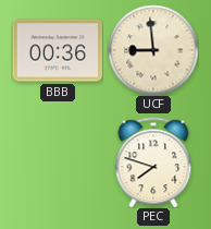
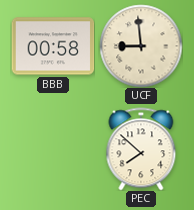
BBB: 00:36 -> 00:58
PEC: 7:48 -> 7:52
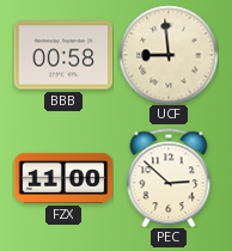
FZX: none -> 11:00
PEC: 7:52 -> 2:52
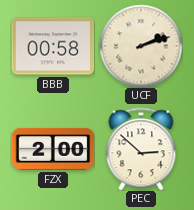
UCF: 8:59 -> 2:12
FZX: 11:00 -> 2:00
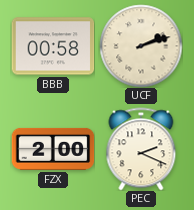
PEC: 2:52 -> 2:19
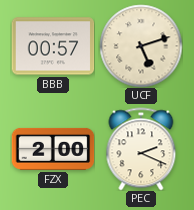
BBB: 00:58 -> 00:57
UCF: 2:12 -> 5:12
